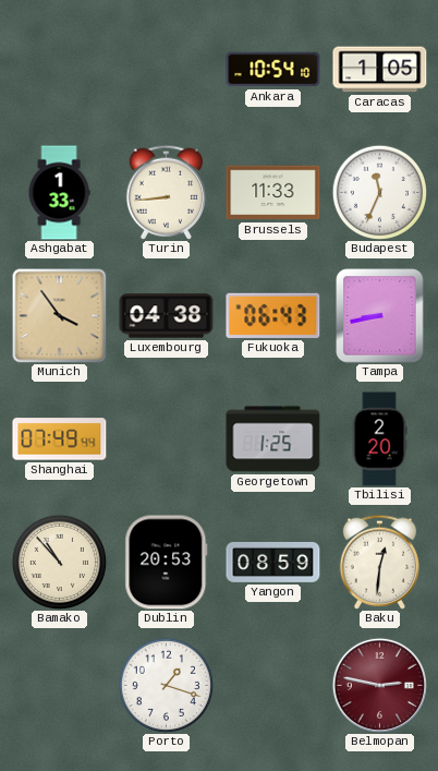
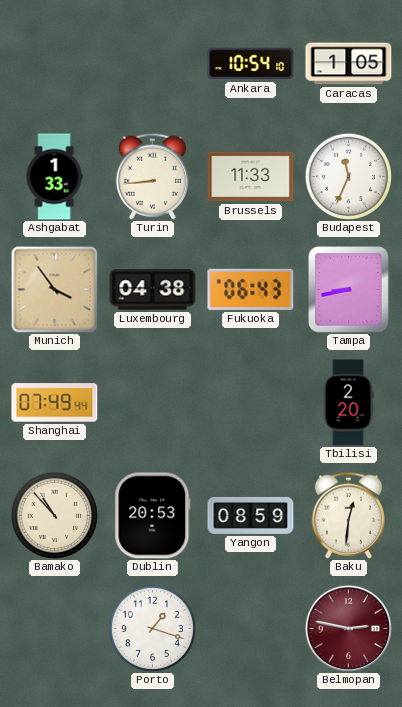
Georgetown: 1:25 -> none
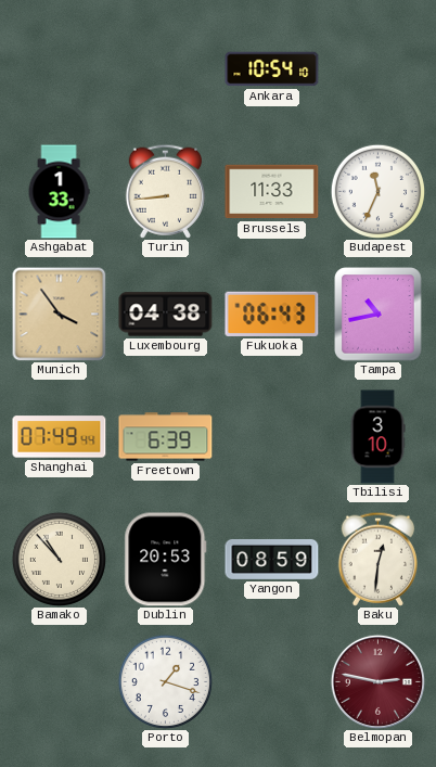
Caracas: 1:05 -> none
Tampa: 8:43 -> 10:43
Freetown: none -> 6:39
Tbilisi: 2:20 -> 3:10
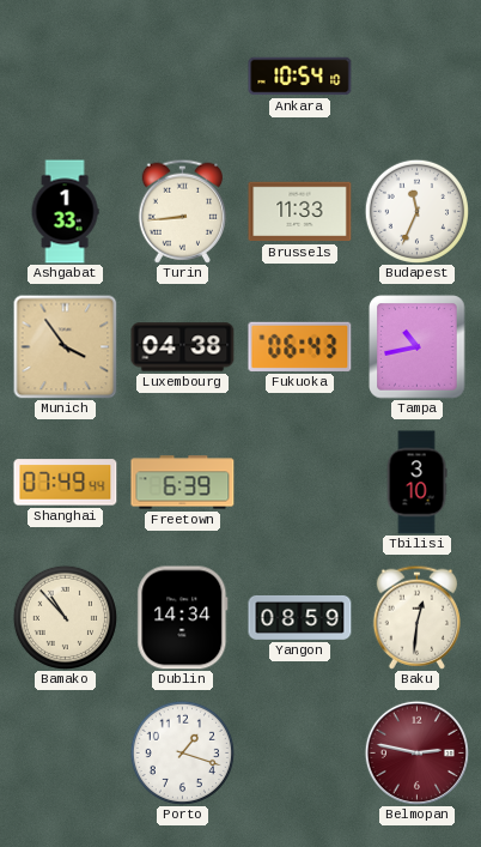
Dublin: 20:53 -> 14:34
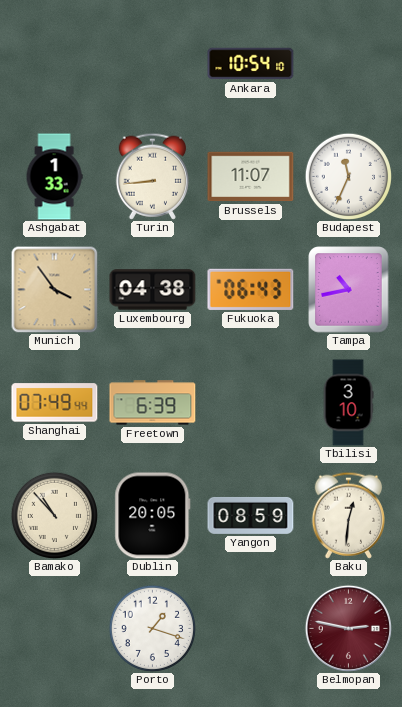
Brussels: 11:33 -> 11:07
Dublin: 14:34 -> 20:05
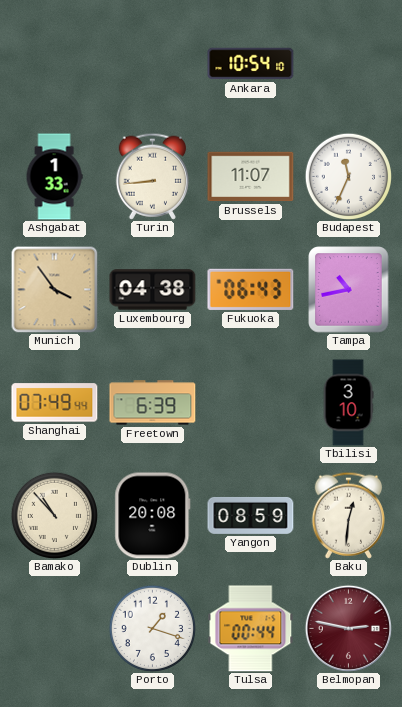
Dublin: 20:05 -> 20:08
Tulsa: none -> 00:44
